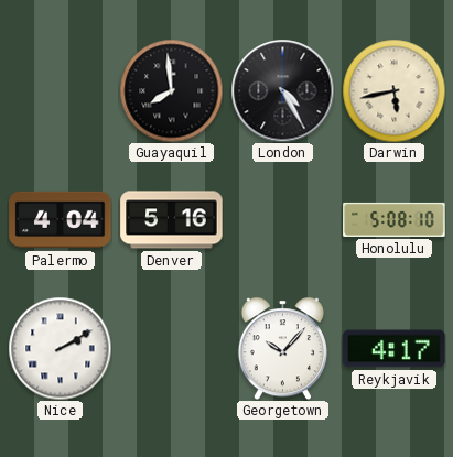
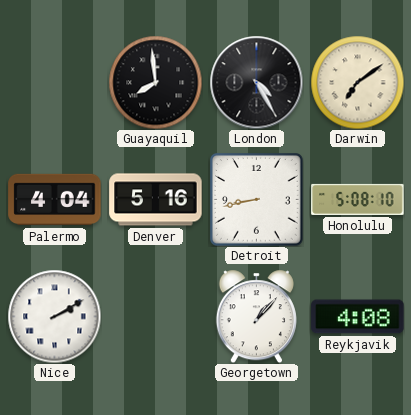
Darwin: 5:43 -> 7:09
Detroit: none -> 8:43
Georgetown: 10:07 -> 1:07
Reykjavik: 4:17 -> 4:08
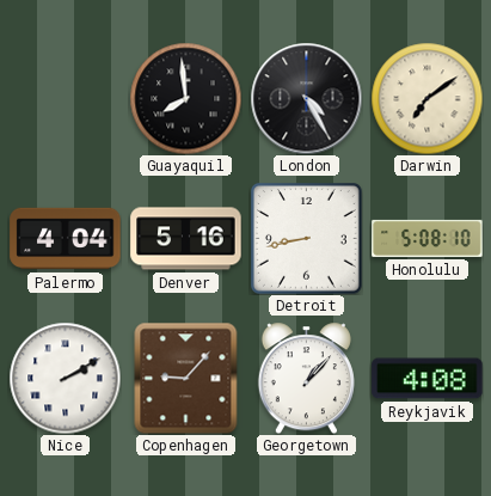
Copenhagen: none -> 9:07
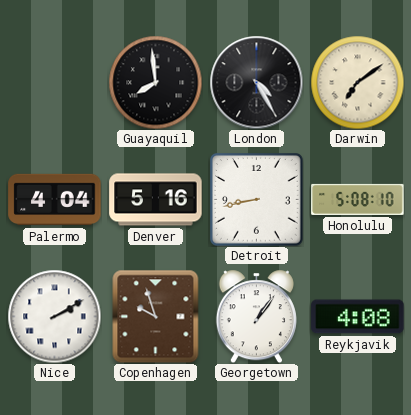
Copenhagen: 9:07 -> 9:57
Georgetown: 1:07 -> 1:06
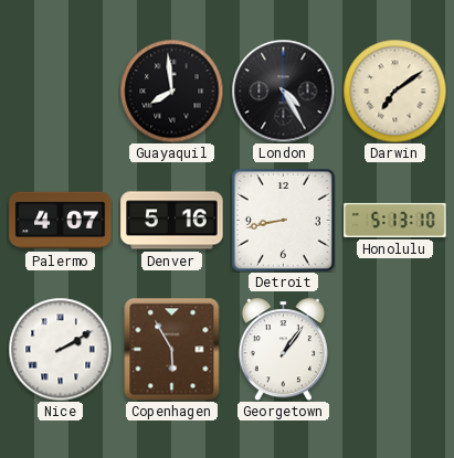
Palermo: 4:04 -> 4:07
Honolulu: 5:08 -> 5:13
Copenhagen: 9:57 -> 5:55
Reykjavik: 4:08 -> none
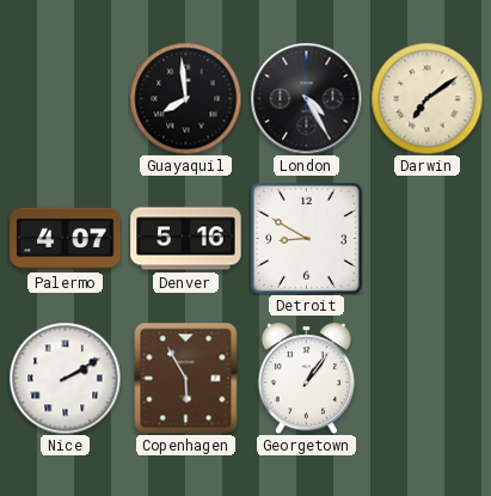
Detroit: 8:43 -> 8:50
Honolulu: 5:13 -> none
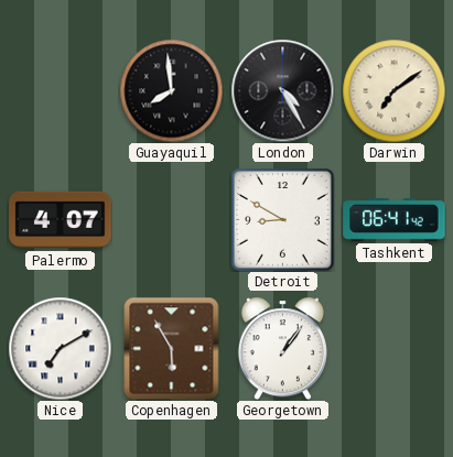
Denver: 5:16 -> none
Tashkent: none -> 06:41
Nice: 2:10 -> 7:10
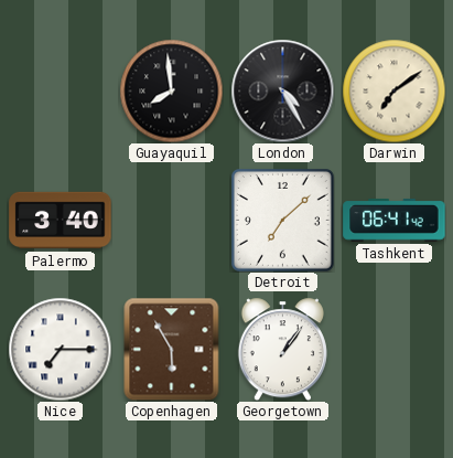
Palermo: 4:07 -> 3:40
Detroit: 8:50 -> 7:08
Nice: 7:10 -> 7:15
